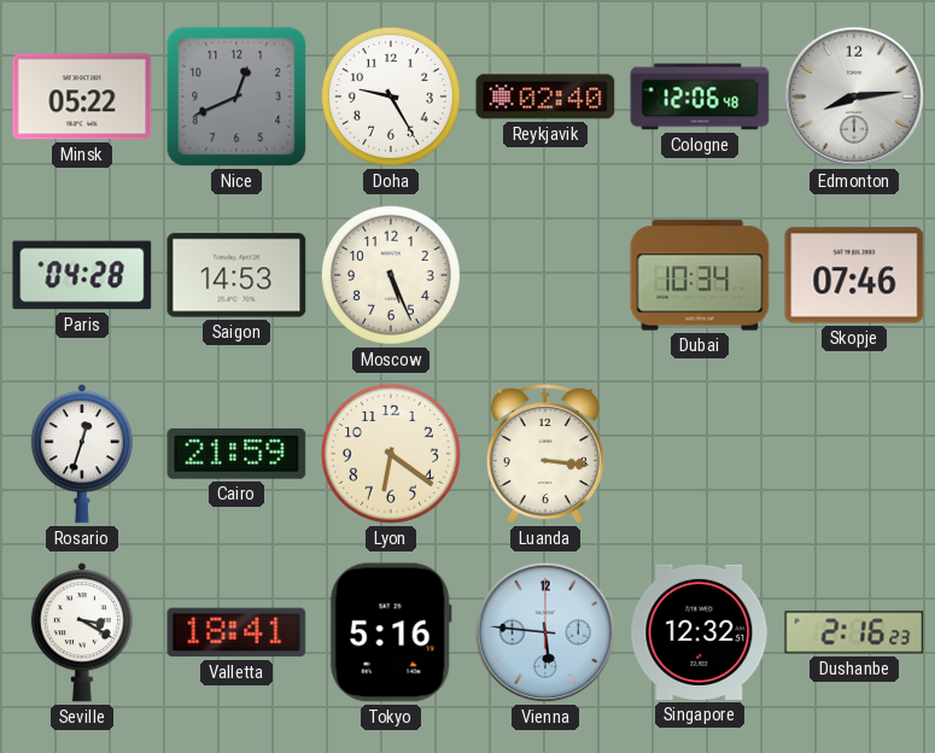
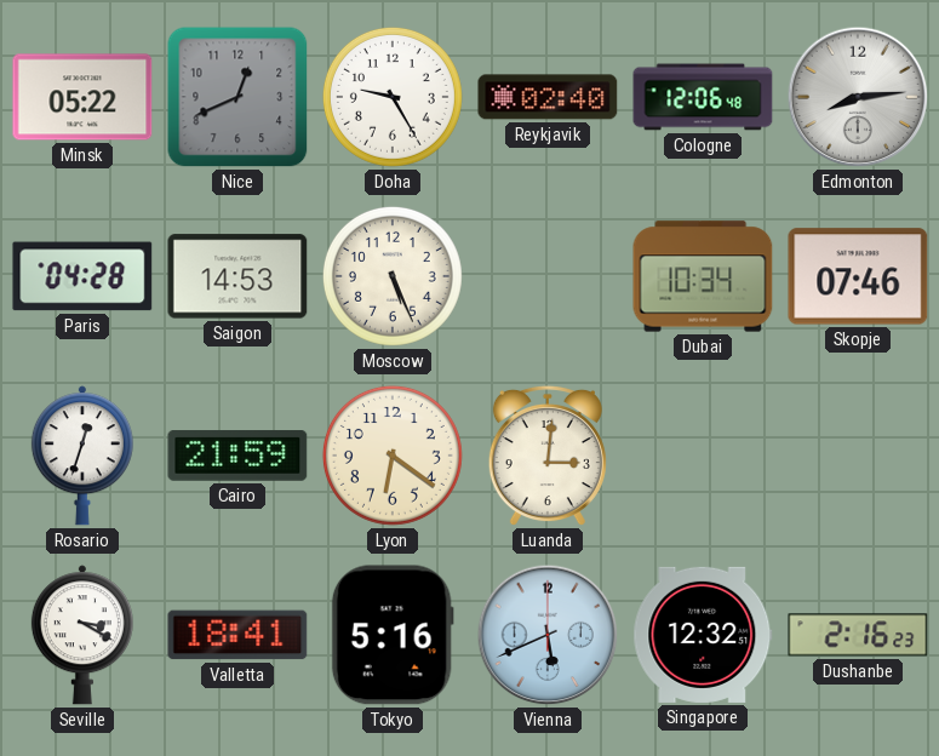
Luanda: 3:16 -> 3:01
Vienna: 5:46 -> 5:41
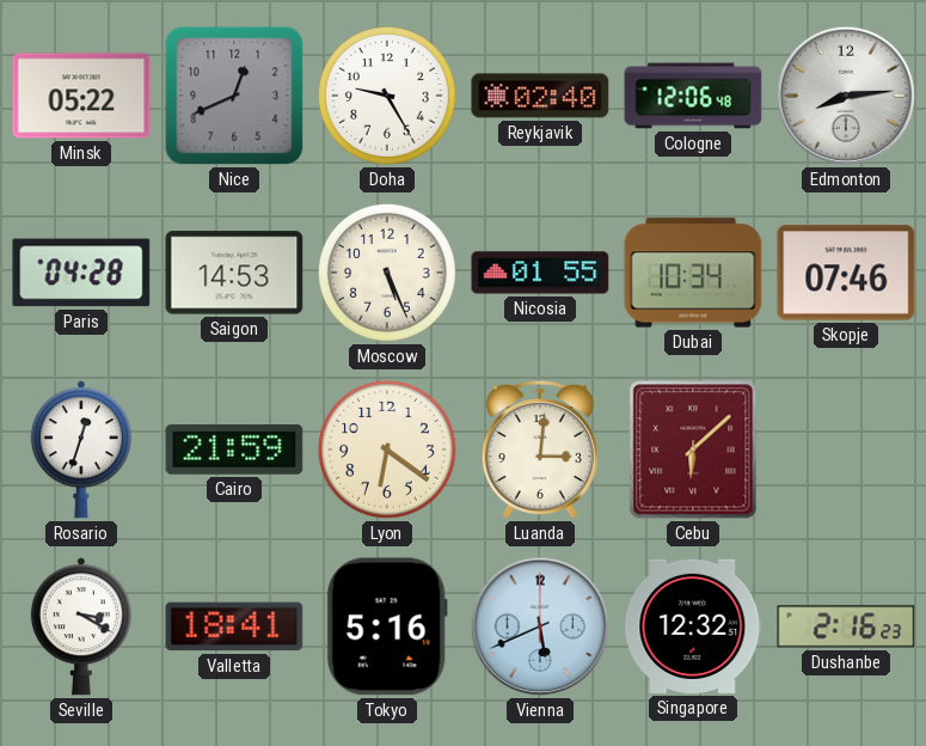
Nicosia: none -> 01:55
Cebu: none -> 6:08
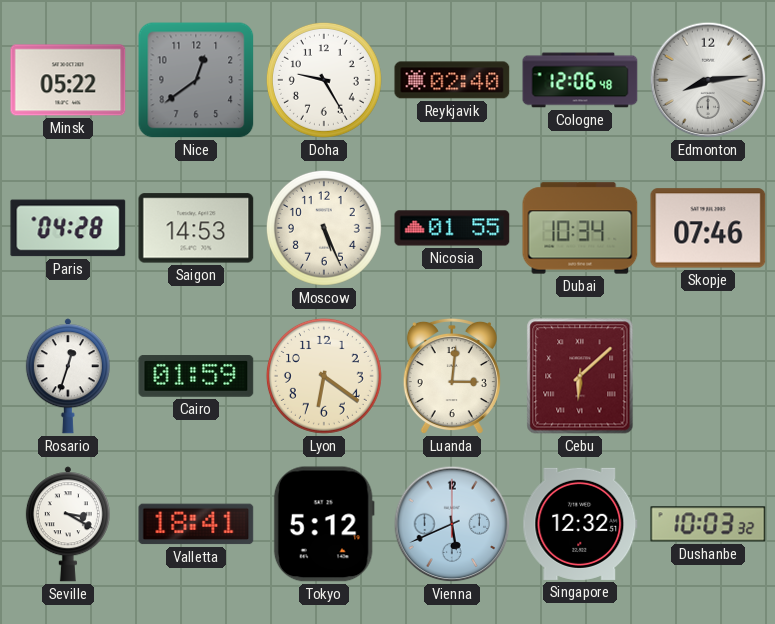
Nice: 12:41 -> 12:39
Cairo: 21:59 -> 01:59
Tokyo: 5:16 -> 5:12
Dushanbe: 2:16 -> 10:03
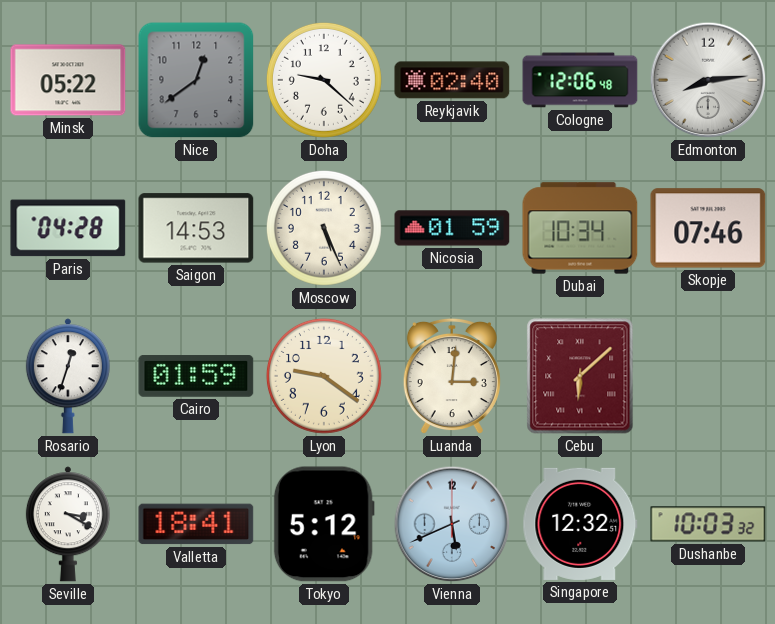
Doha: 9:25 -> 9:22
Nicosia: 01:55 -> 01:59
Lyon: 6:21 -> 9:21
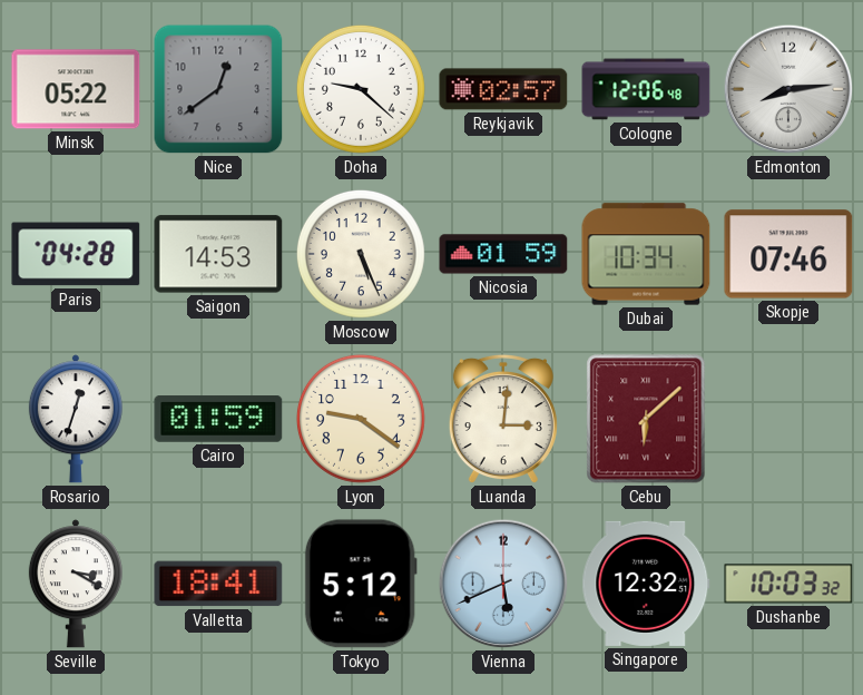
Reykjavik: 02:40 -> 02:57
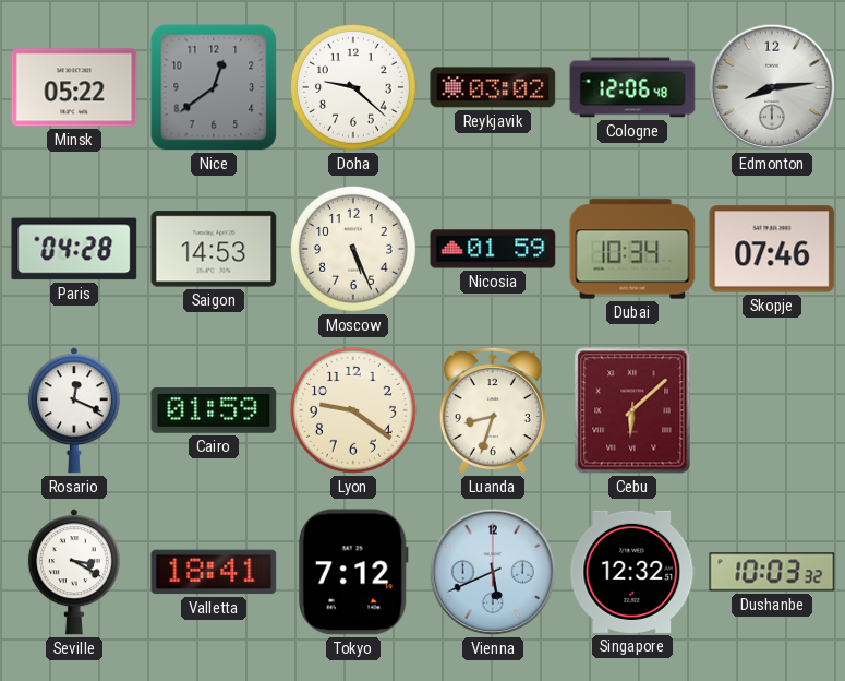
Reykjavik: 02:57 -> 03:02
Rosario: 12:33 -> 12:19
Luanda: 3:01 -> 8:33
Tokyo: 5:12 -> 7:12
